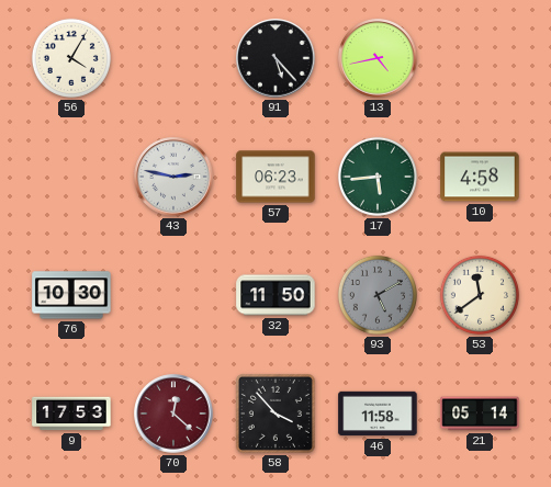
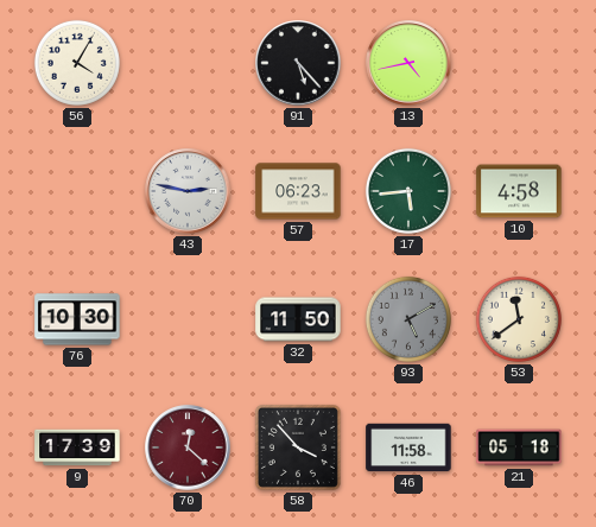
9: 17:53 -> 17:39
21: 05:14 -> 05:18
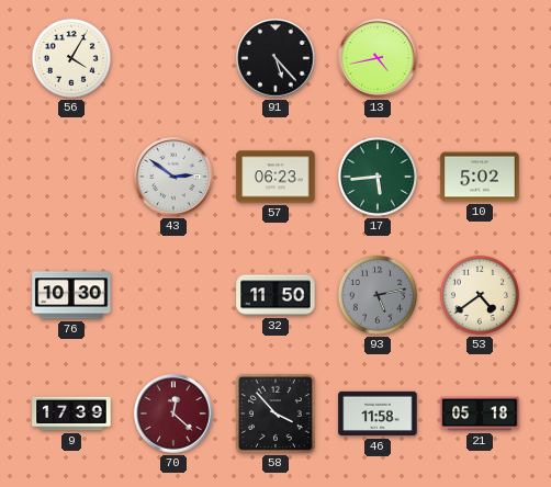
43: 2:47 -> 2:51
10: 4:58 -> 5:02
93: 5:10 -> 5:13
53: 11:39 -> 4:39
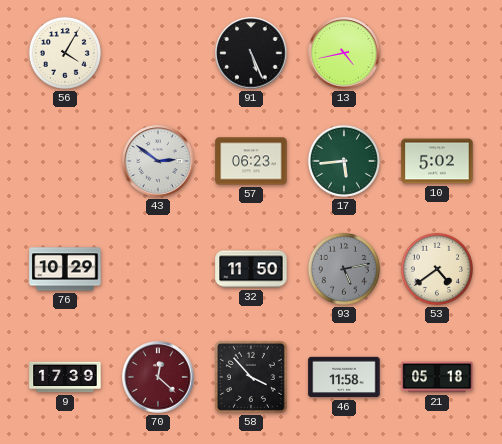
91: 5:23 -> 5:26
76: 10:30 -> 10:29
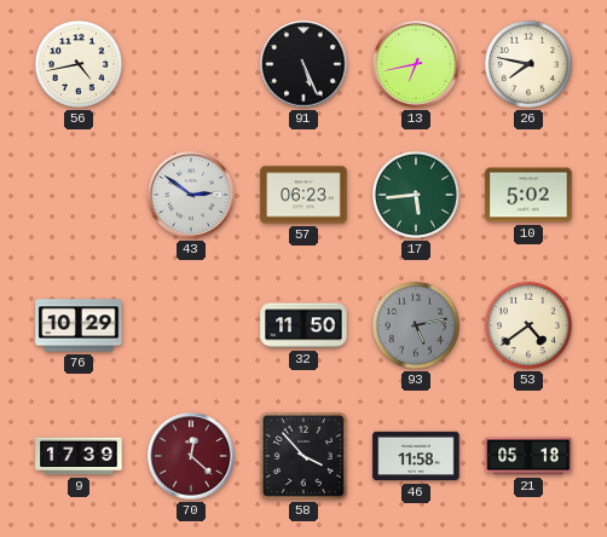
56: 4:05 -> 4:43
13: 4:43 -> 6:43
26: none -> 7:47
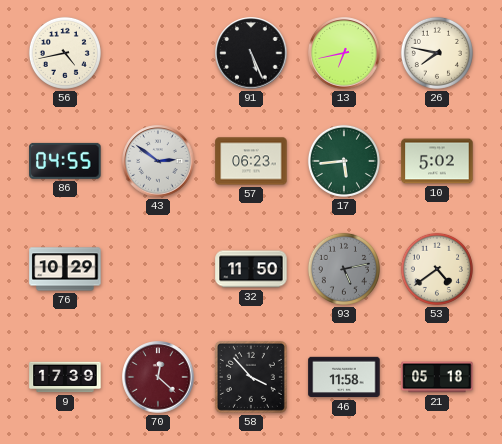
86: none -> 04:55
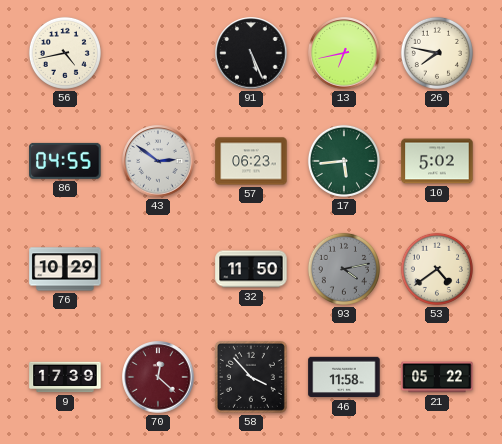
93: 5:13 -> 4:13
21: 05:18 -> 05:22
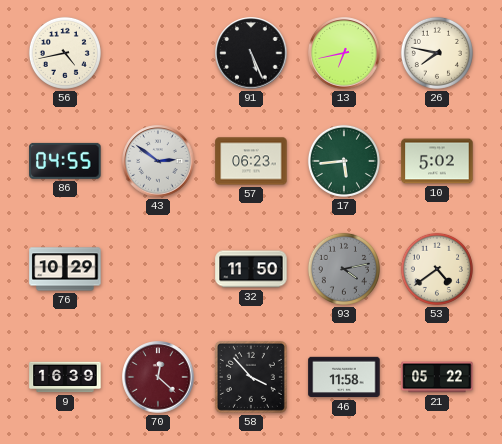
9: 17:39 -> 16:39
